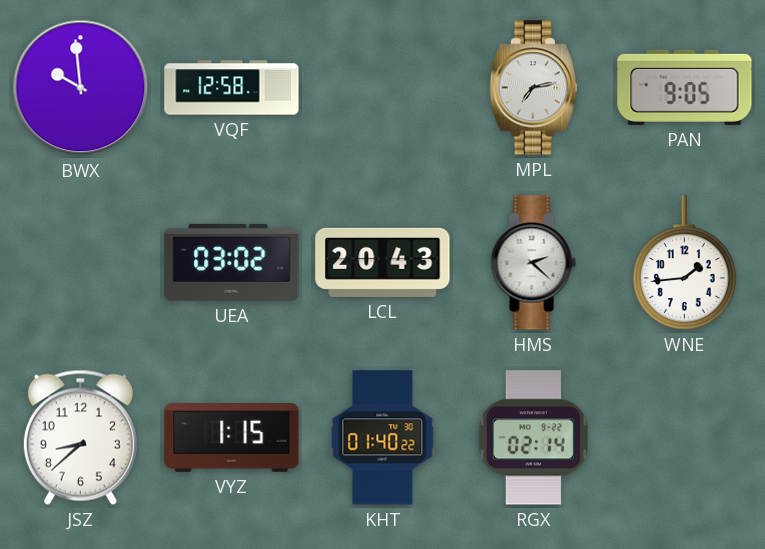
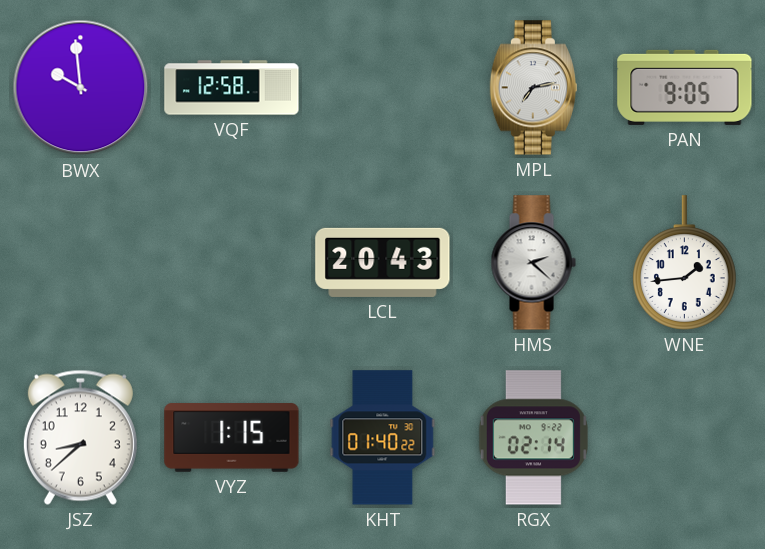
UEA: 03:02 -> none
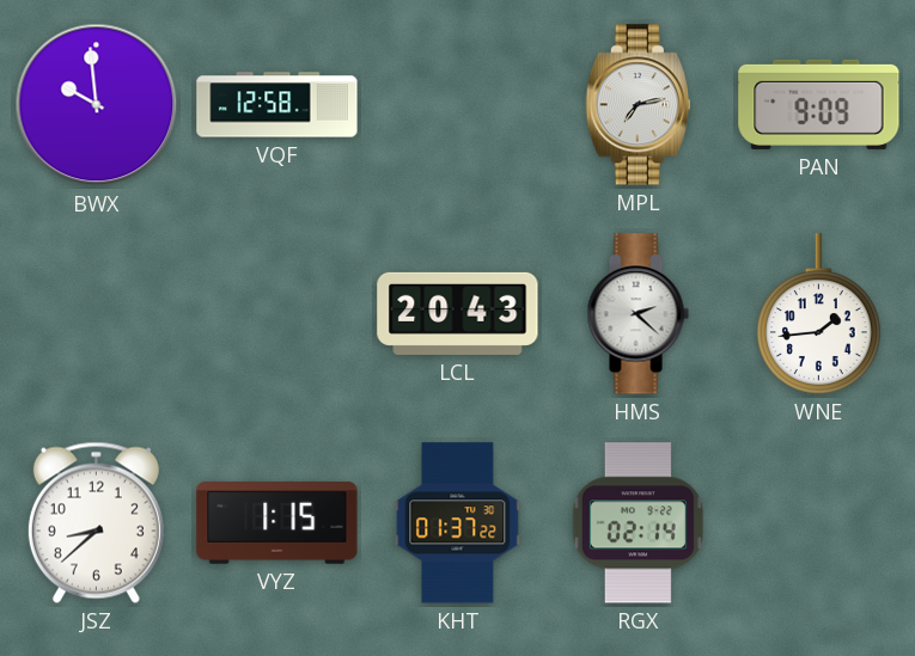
PAN: 9:05 -> 9:09
KHT: 01:40 -> 01:37
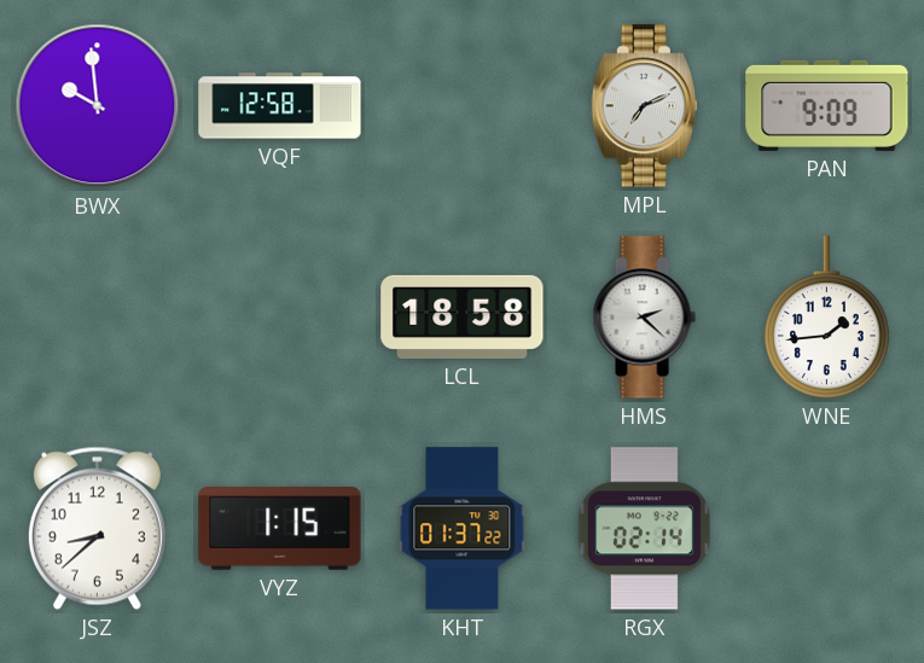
MPL: 7:13 -> 7:11
LCL: 20:43 -> 18:58
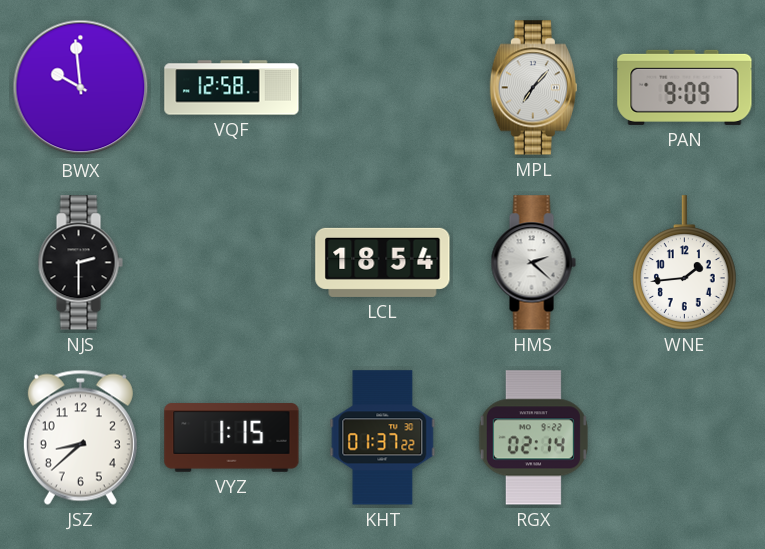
MPL: 7:11 -> 7:07
NJS: none -> 2:30
LCL: 18:58 -> 18:54
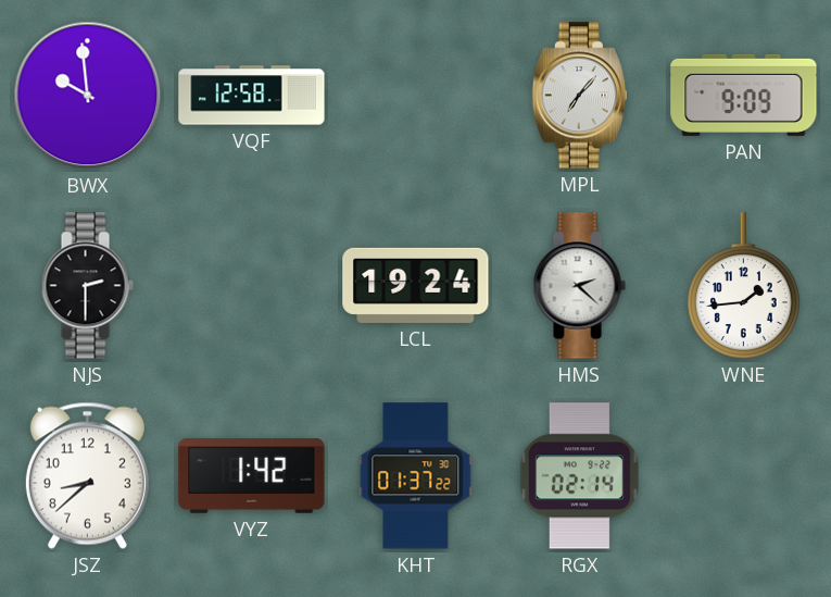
LCL: 18:54 -> 19:24
VYZ: 1:15 -> 1:42
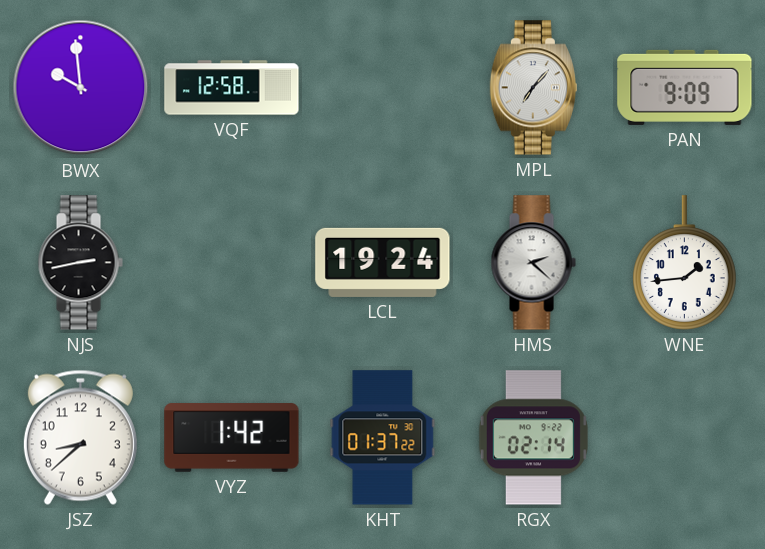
NJS: 2:30 -> 2:43
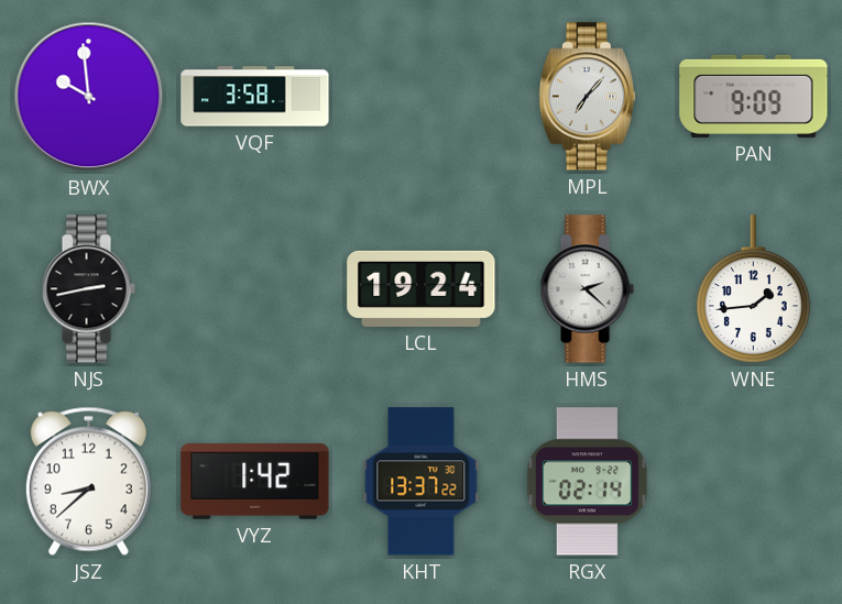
VQF: 12:58 -> 3:58
KHT: 01:37 -> 13:37
